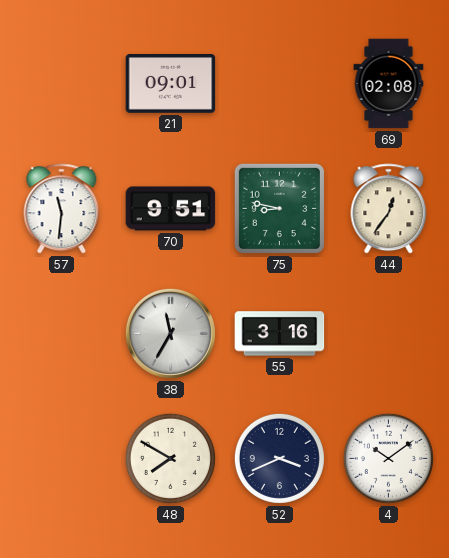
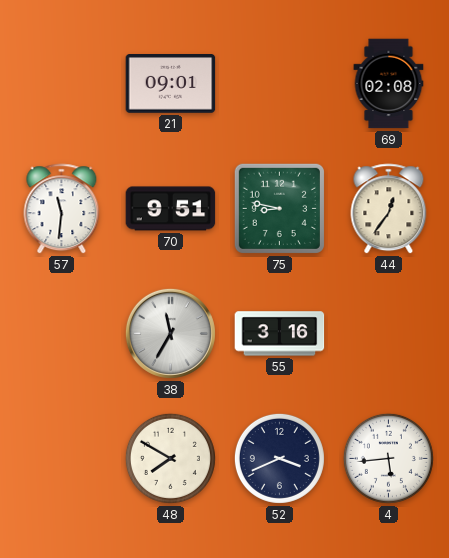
4: 10:09 -> 5:44
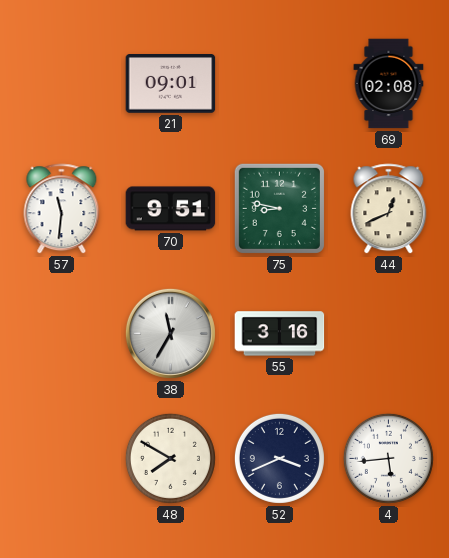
44: 12:36 -> 12:41
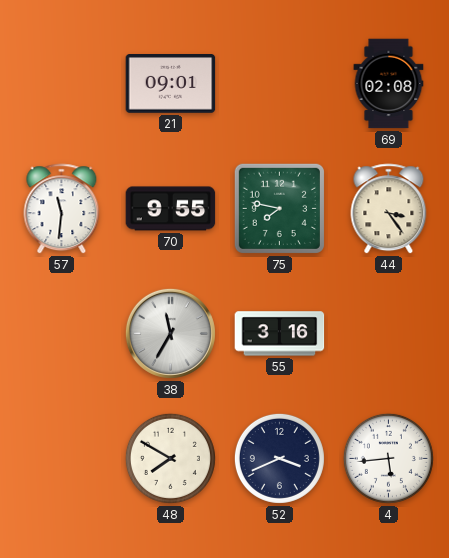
70: 9:51 -> 9:55
75: 8:47 -> 7:47
44: 12:41 -> 3:24
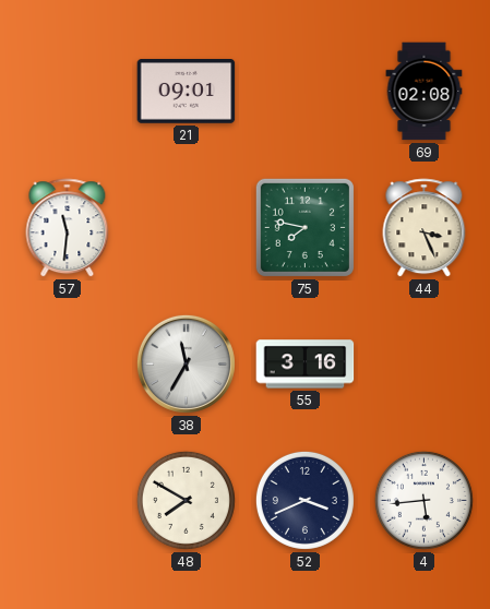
70: 9:55 -> none
44: 3:24 -> 3:26
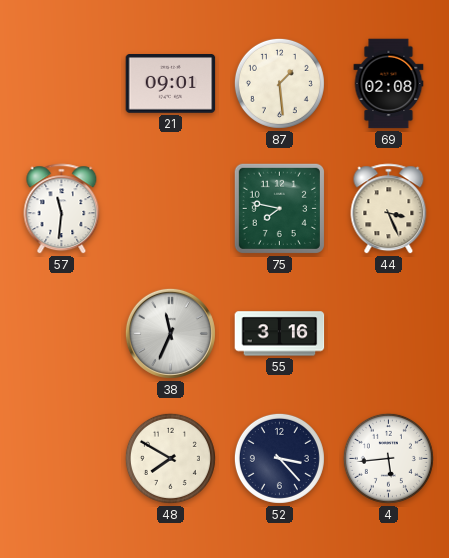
87: none -> 1:29
38: 11:35 -> 11:34
52: 3:41 -> 3:23
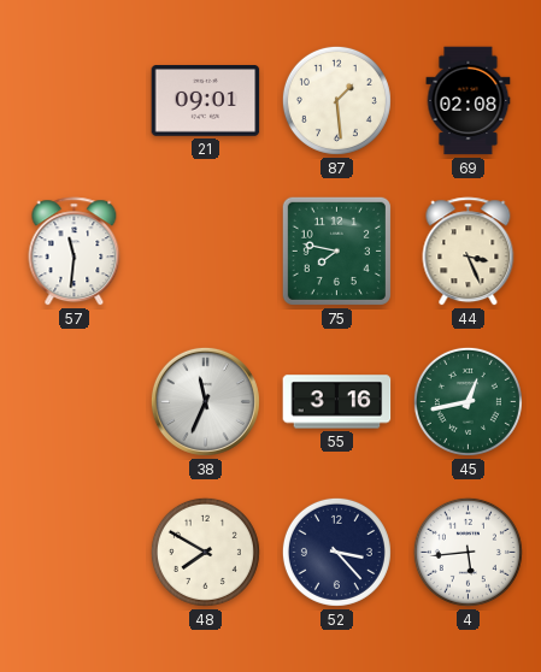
45: none -> 12:43
